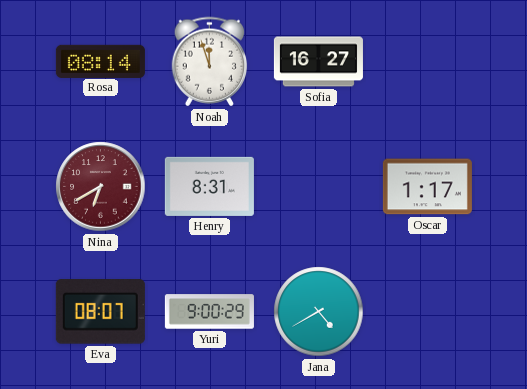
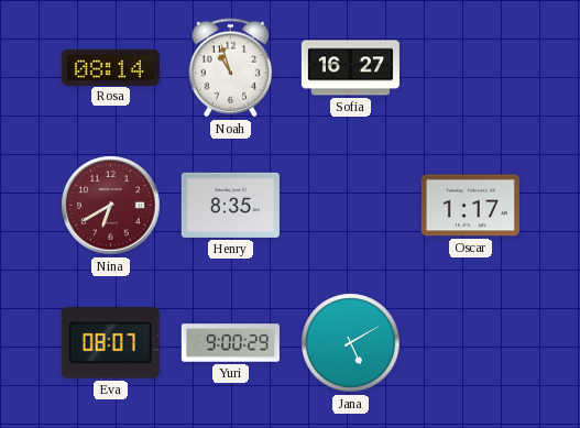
Noah: 11:57 -> 10:57
Henry: 8:31 -> 8:35
Jana: 4:40 -> 5:10
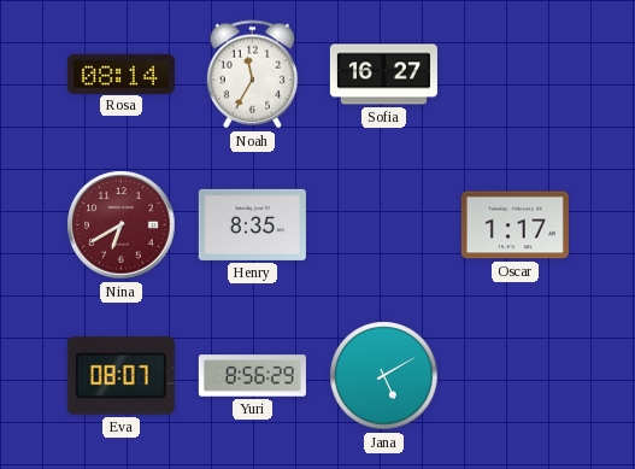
Noah: 10:57 -> 11:35
Yuri: 9:00 -> 8:56
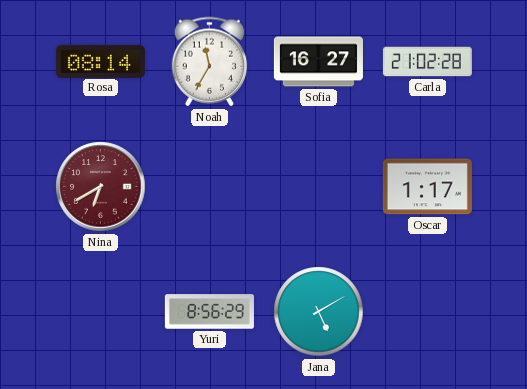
Carla: none -> 21:02
Henry: 8:35 -> none
Eva: 08:07 -> none
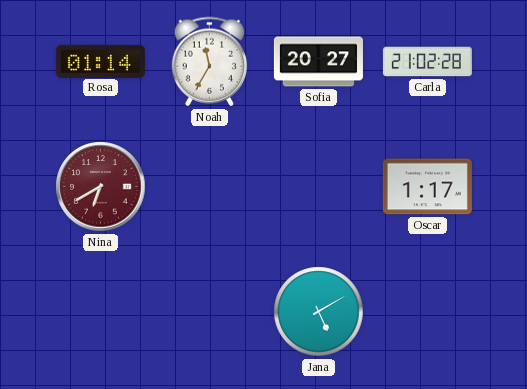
Rosa: 08:14 -> 01:14
Sofia: 16:27 -> 20:27
Yuri: 8:56 -> none
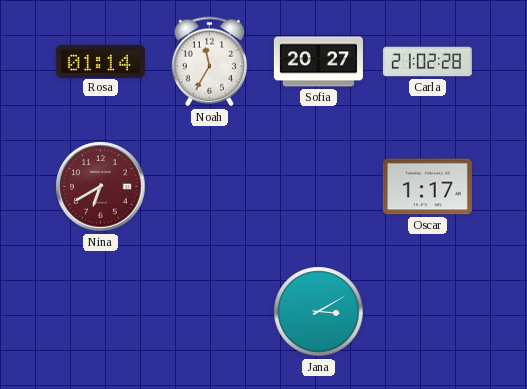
Jana: 5:10 -> 3:10
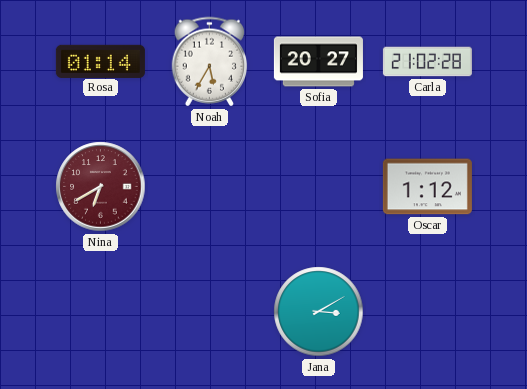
Noah: 11:35 -> 5:35
Oscar: 1:17 -> 1:12
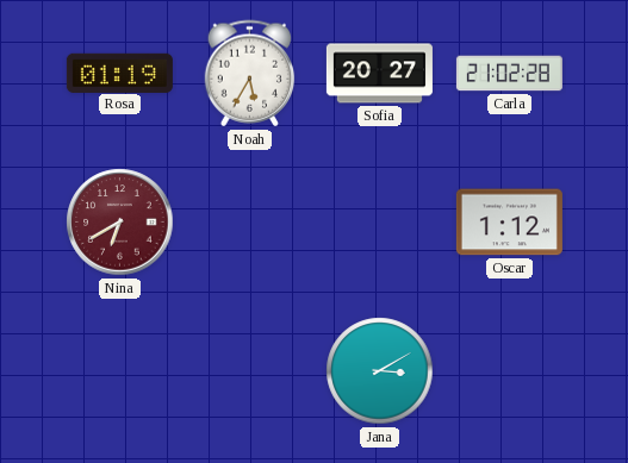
Rosa: 01:14 -> 01:19
